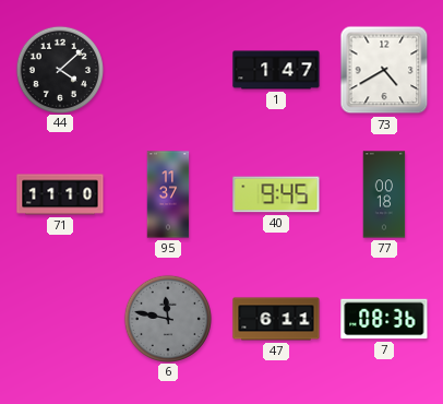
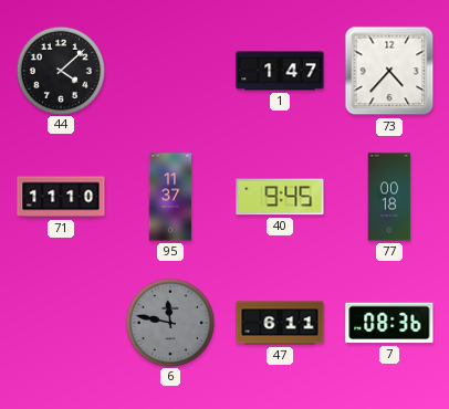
73: 4:40 -> 4:37
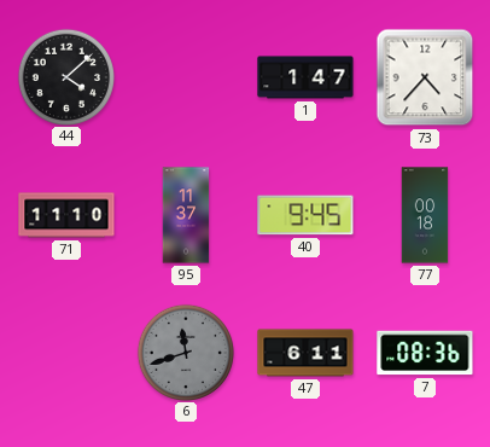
6: 11:47 -> 11:42
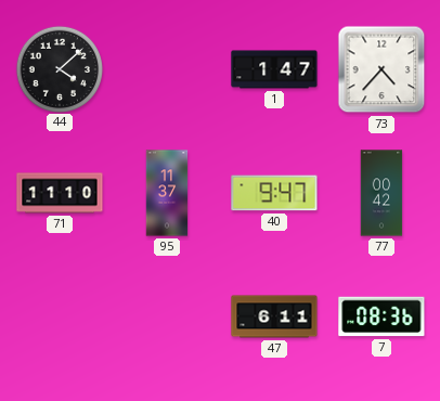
40: 9:45 -> 9:47
77: 00:18 -> 00:42
6: 11:42 -> none
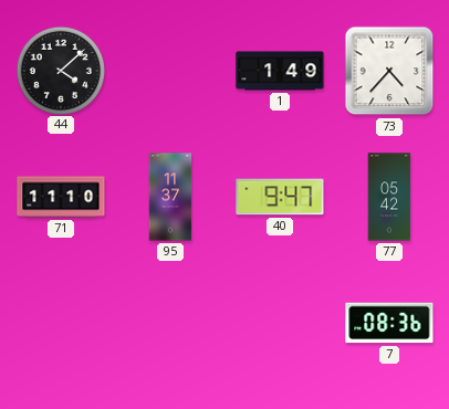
1: 1:47 -> 1:49
77: 00:42 -> 05:42
47: 6:11 -> none
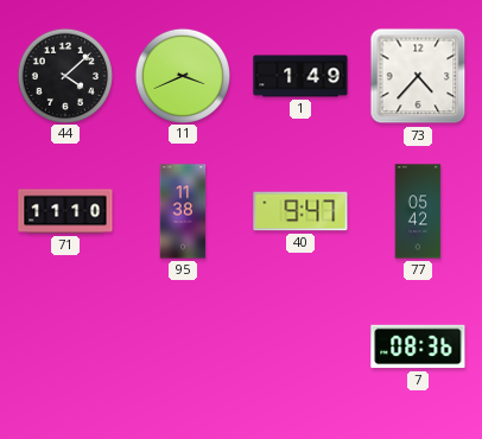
11: none -> 3:41
95: 11:37 -> 11:38
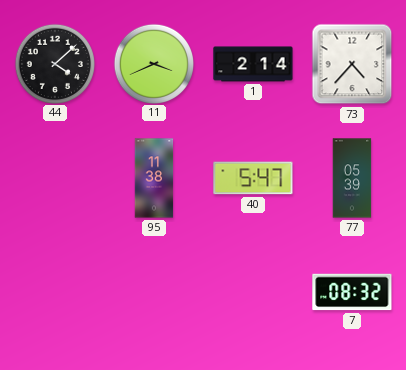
1: 1:49 -> 2:14
71: 11:10 -> none
40: 9:47 -> 5:47
77: 05:42 -> 05:39
7: 08:36 -> 08:32
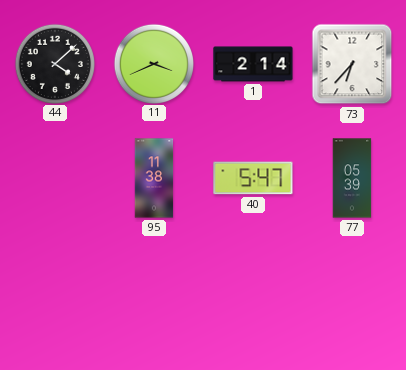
73: 4:37 -> 6:37
7: 08:32 -> none
